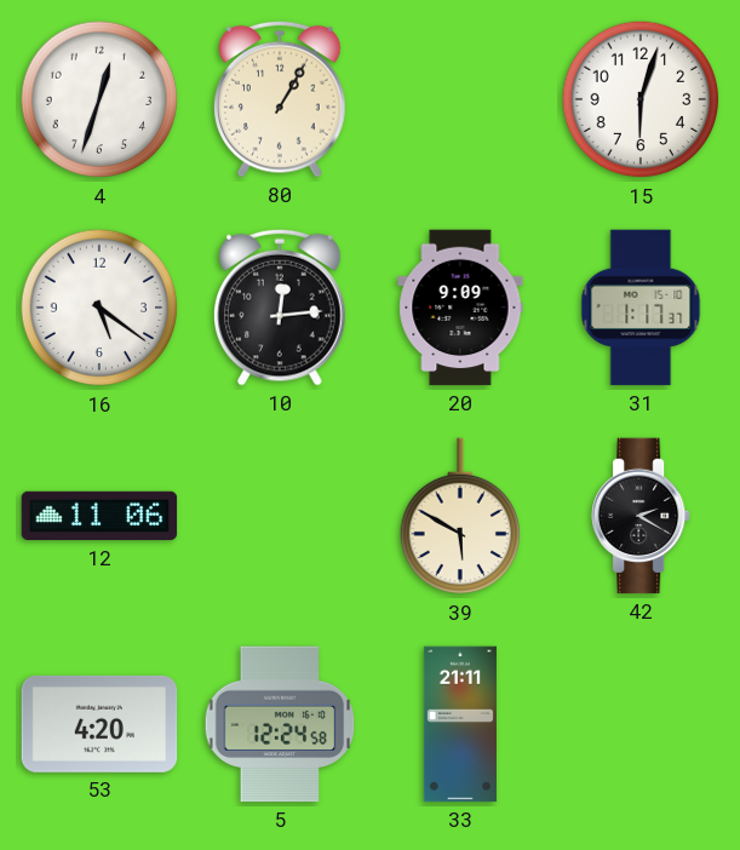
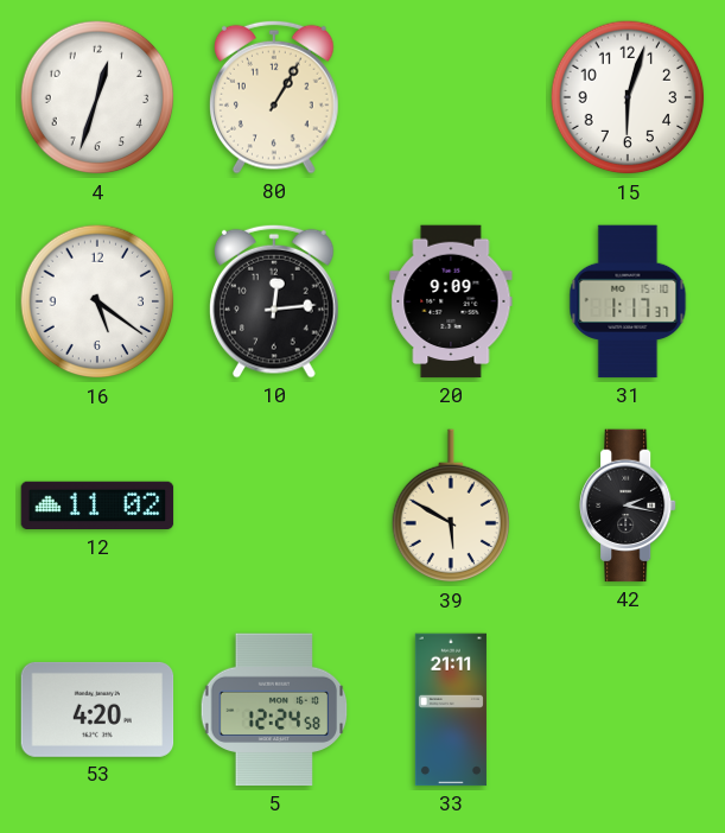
12: 11:06 -> 11:02
42: 2:20 -> 2:17
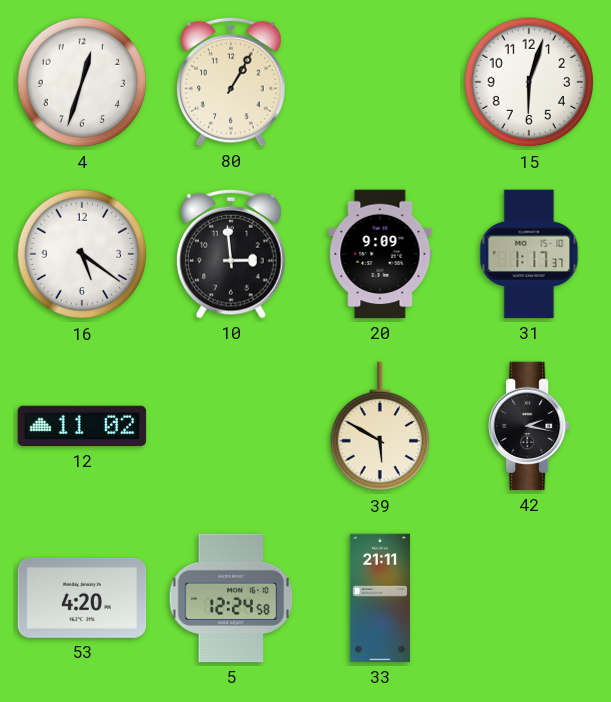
10: 12:14 -> 2:59
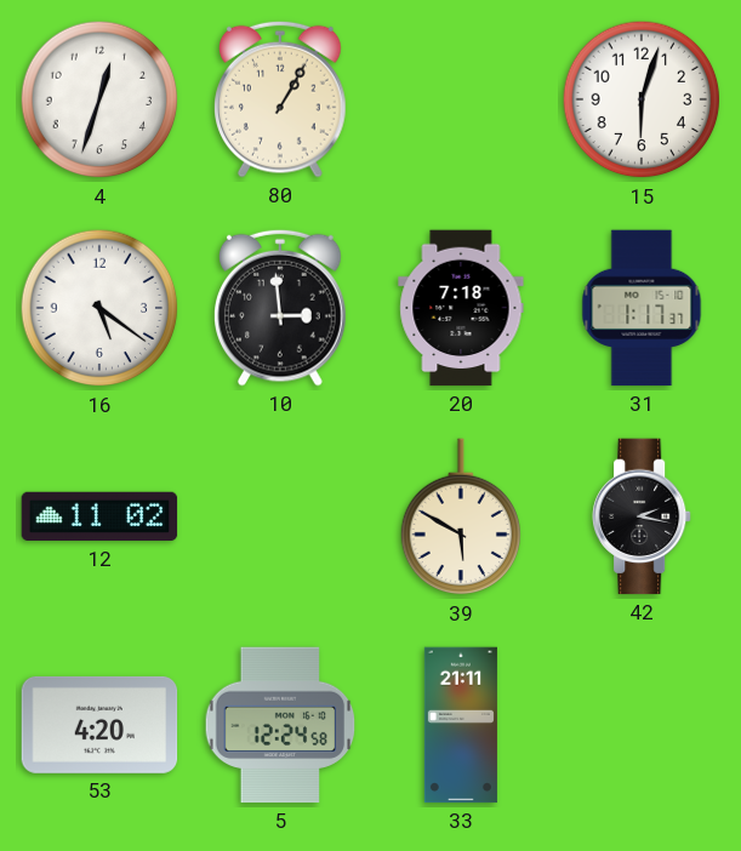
20: 9:09 -> 7:18
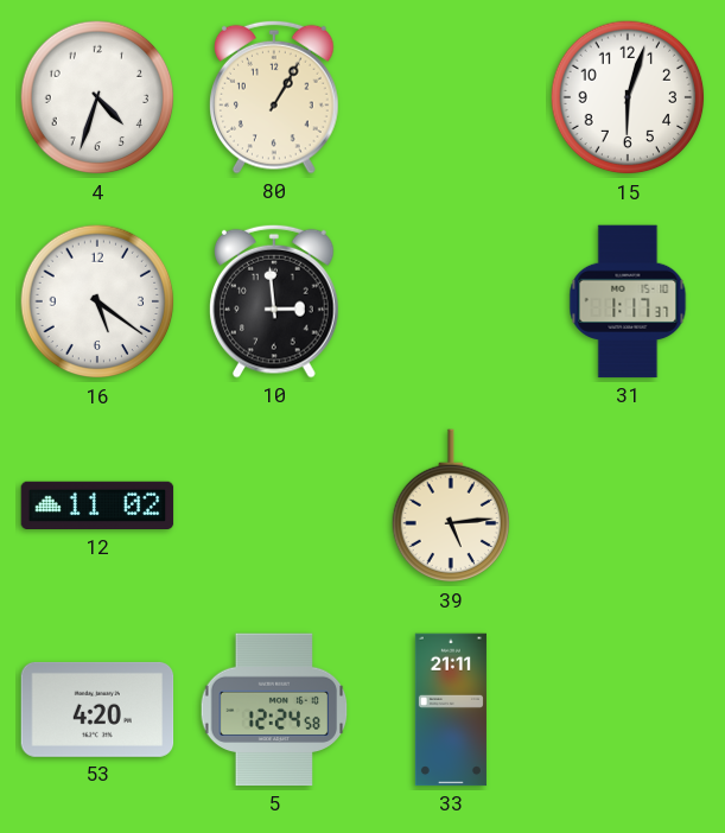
4: 12:33 -> 4:33
20: 7:18 -> none
39: 5:50 -> 5:14
42: 2:17 -> none
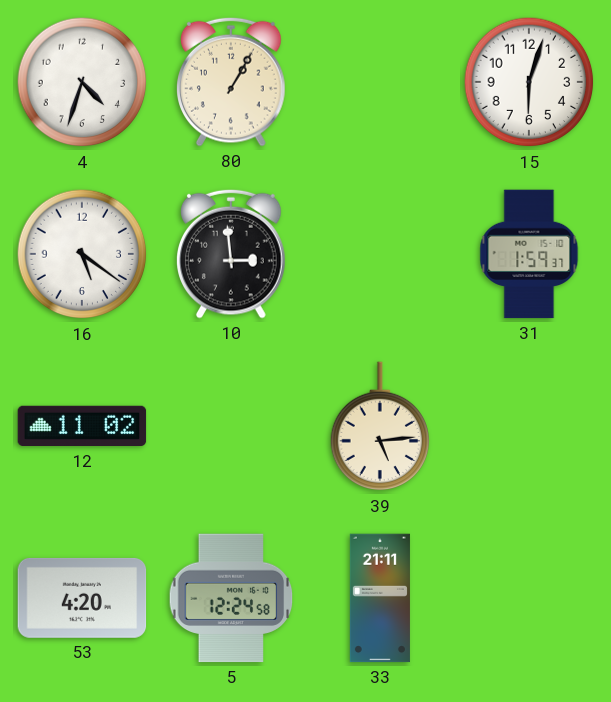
31: 1:17 -> 1:59
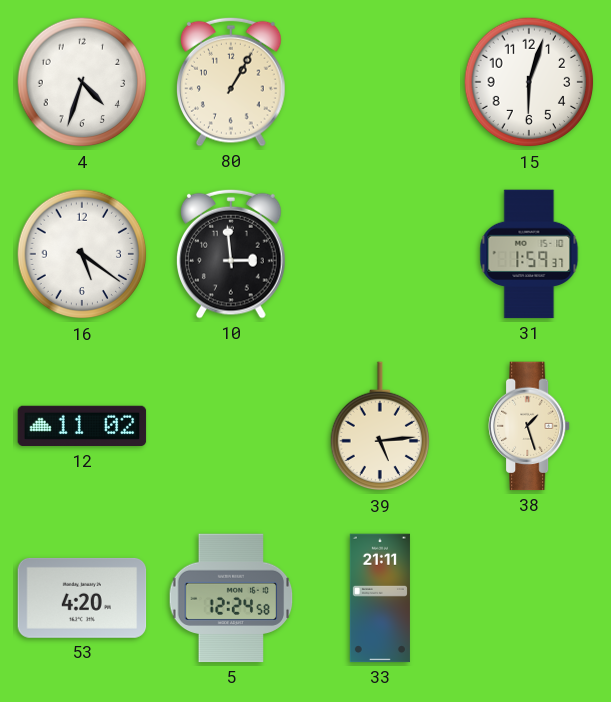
38: none -> 1:27
